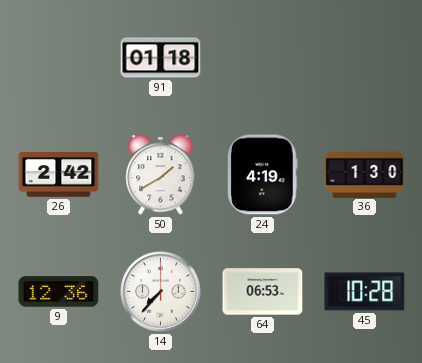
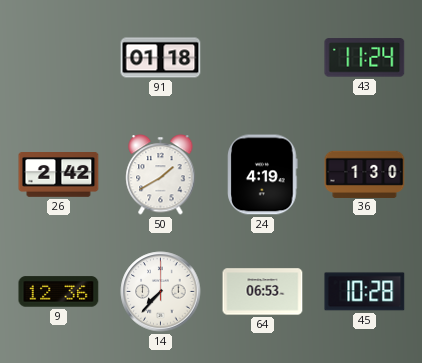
43: none -> 11:24
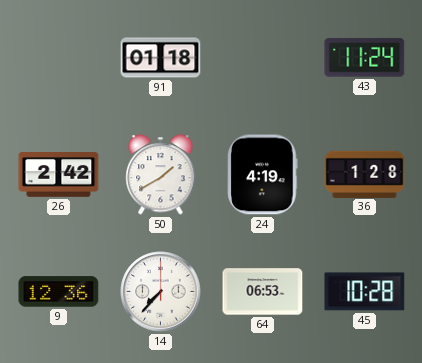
36: 1:30 -> 1:28
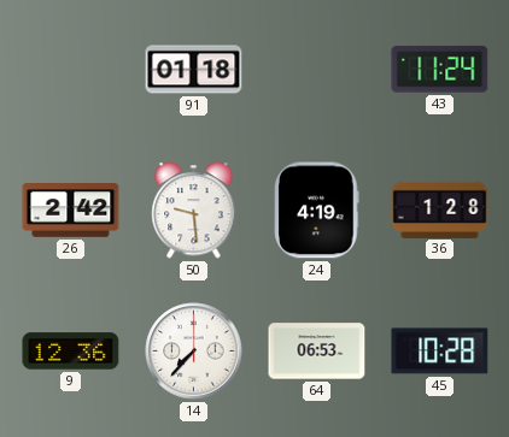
50: 1:40 -> 9:29
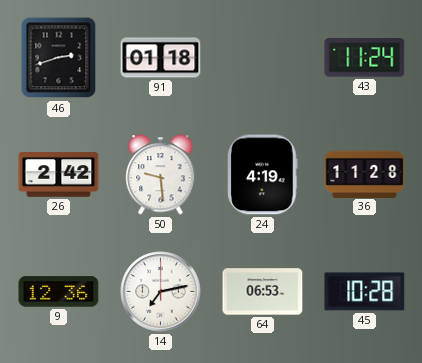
46: none -> 2:42
36: 1:28 -> 11:28
14: 7:37 -> 7:13
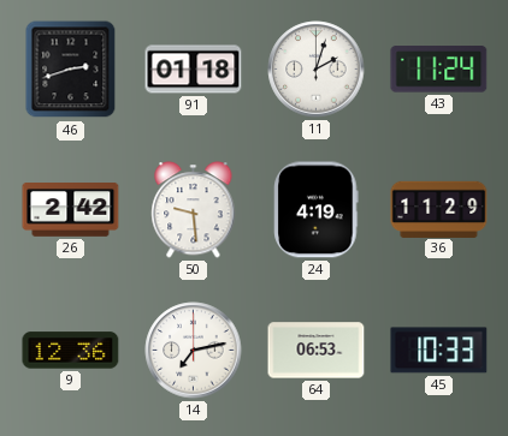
11: none -> 2:03
36: 11:28 -> 11:29
45: 10:28 -> 10:33
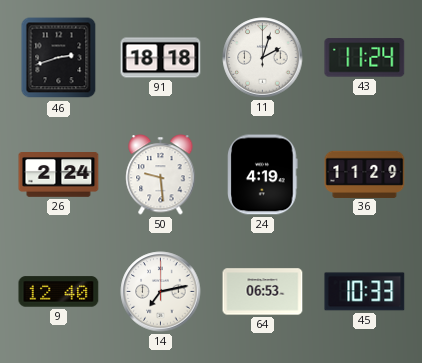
91: 01:18 -> 18:18
26: 2:42 -> 2:24
9: 12:36 -> 12:40
